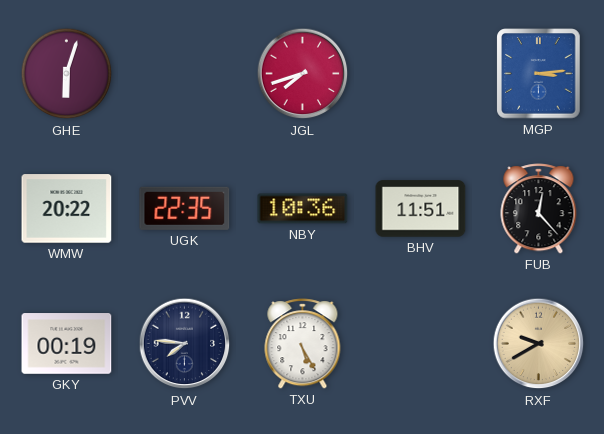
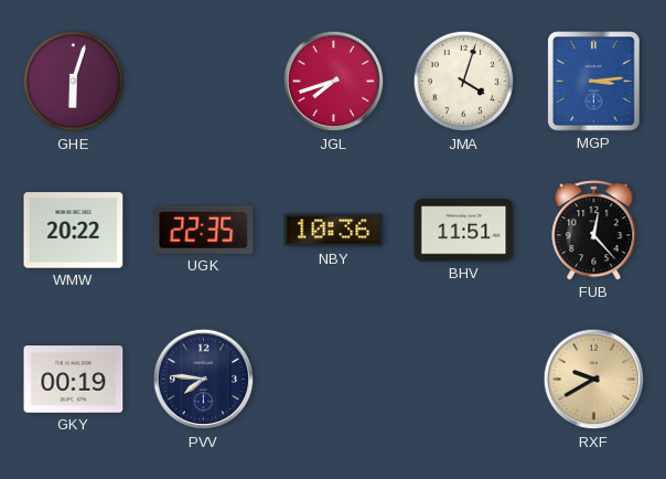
JMA: none -> 4:03
TXU: 5:25 -> none
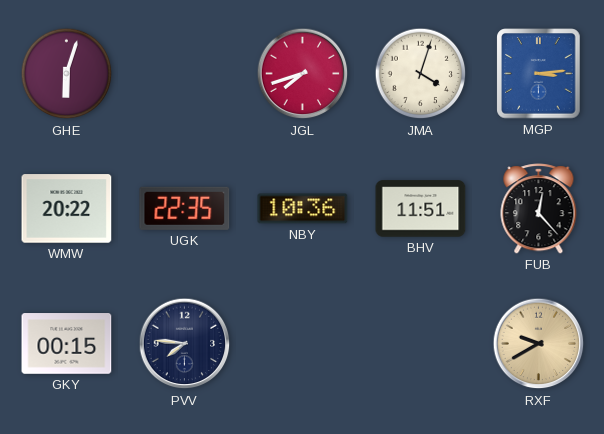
GKY: 00:19 -> 00:15
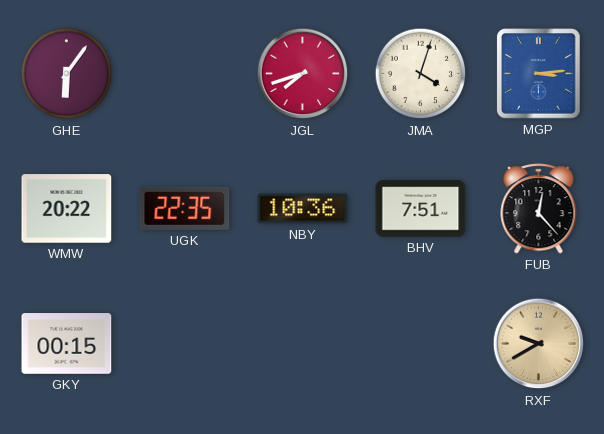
GHE: 6:03 -> 6:06
BHV: 11:51 -> 7:51
PVV: 7:46 -> none
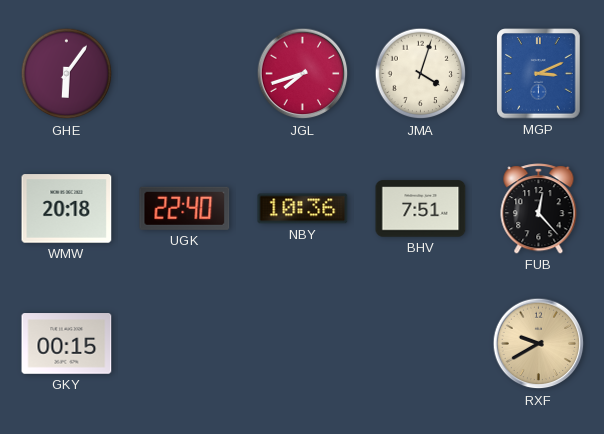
MGP: 3:14 -> 3:11
WMW: 20:22 -> 20:18
UGK: 22:35 -> 22:40
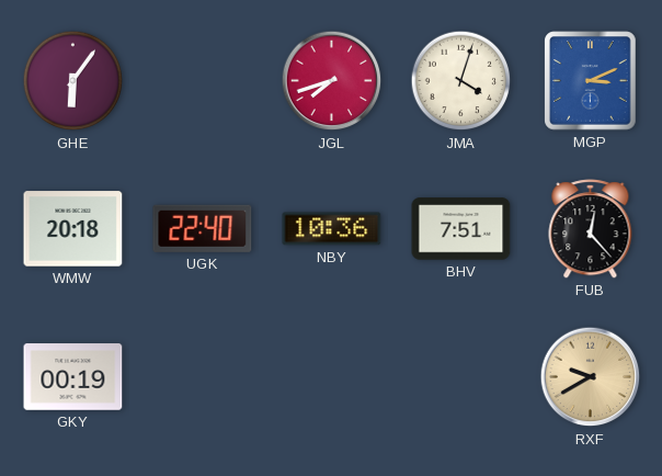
GKY: 00:15 -> 00:19
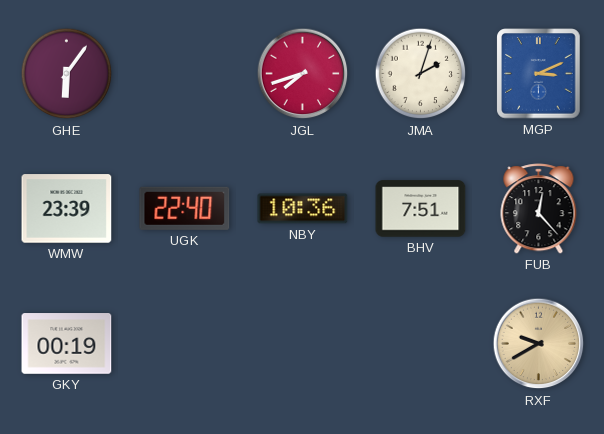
JMA: 4:03 -> 2:03
WMW: 20:18 -> 23:39
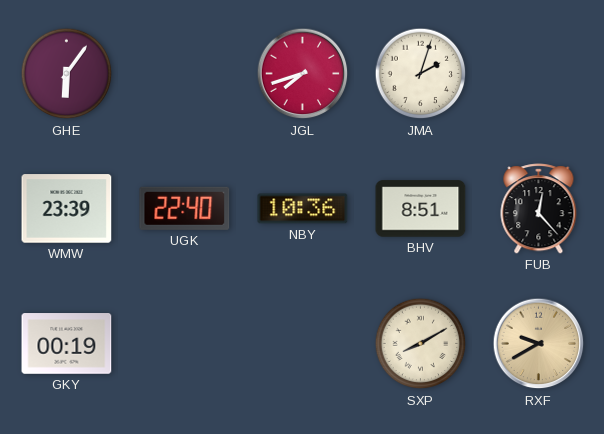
MGP: 3:11 -> none
BHV: 7:51 -> 8:51
SXP: none -> 8:10
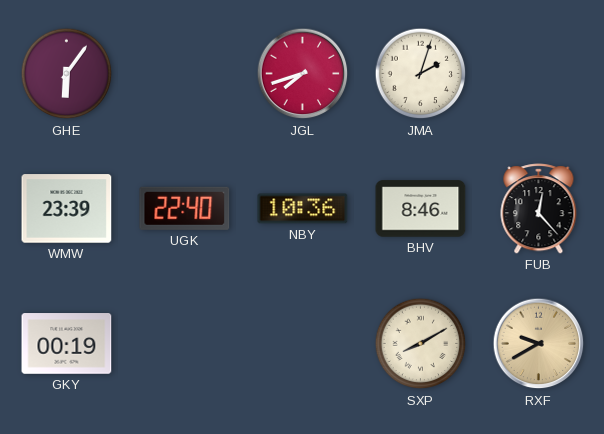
BHV: 8:51 -> 8:46
